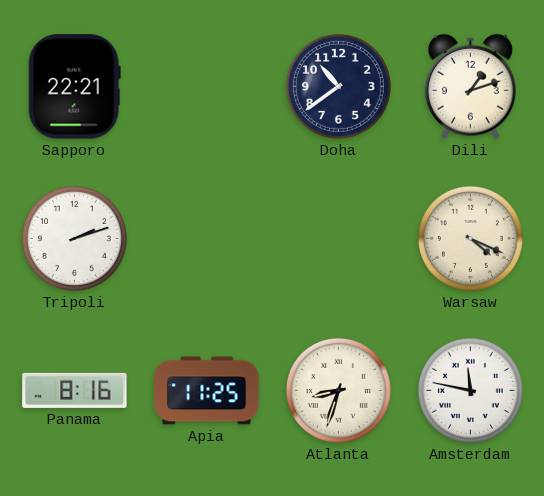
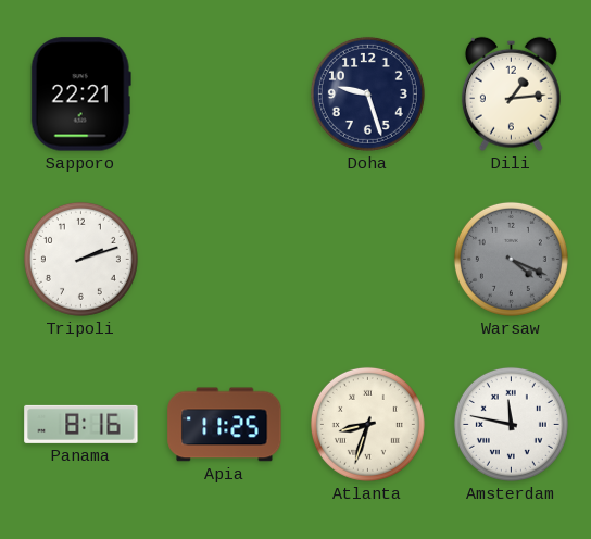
Doha: 10:39 -> 9:27
Dili: 1:12 -> 1:14
Warsaw dial: cream -> grey
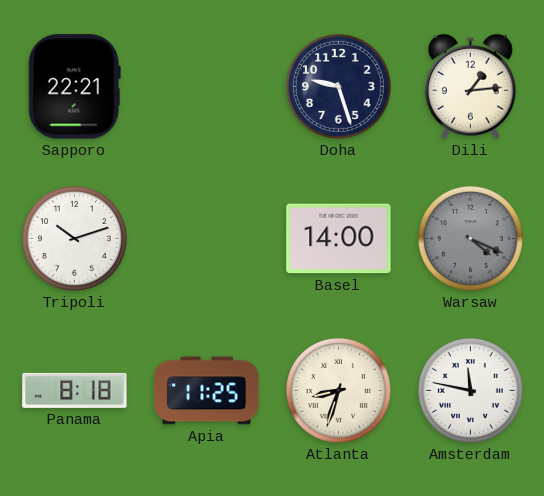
Tripoli: 2:12 -> 10:12
Basel: none -> 14:00
Panama: 8:16 -> 8:18
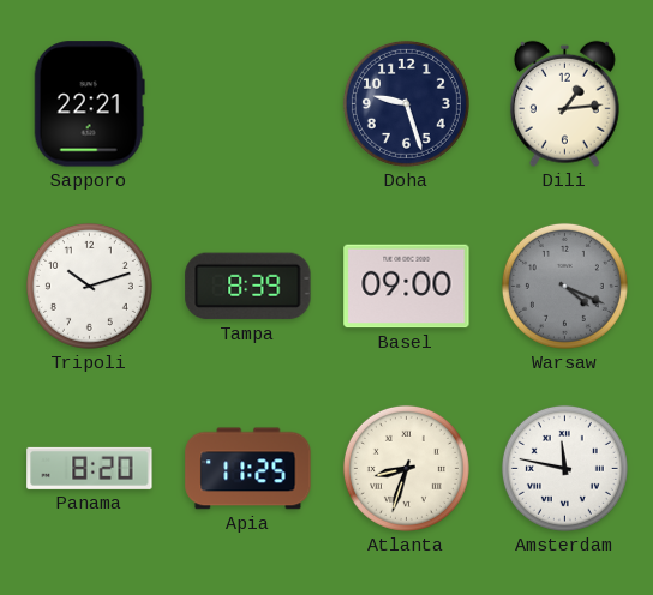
Tampa: none -> 8:39
Basel: 14:00 -> 09:00
Panama: 8:18 -> 8:20
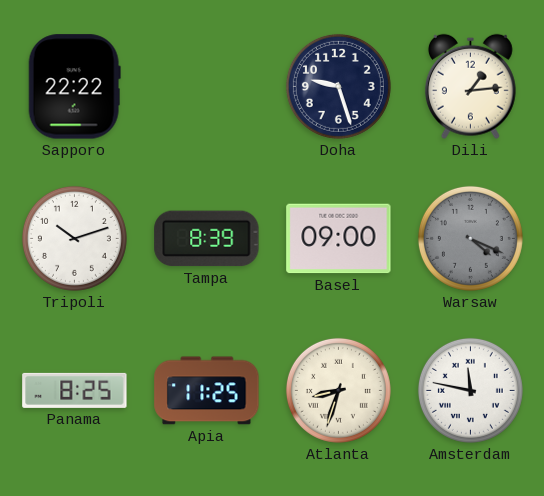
Sapporo: 22:21 -> 22:22
Panama: 8:20 -> 8:25
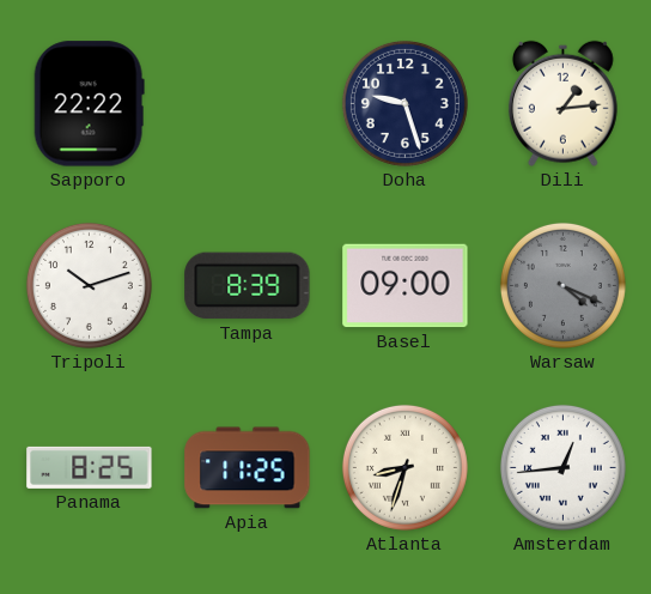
Amsterdam: 11:47 -> 12:44
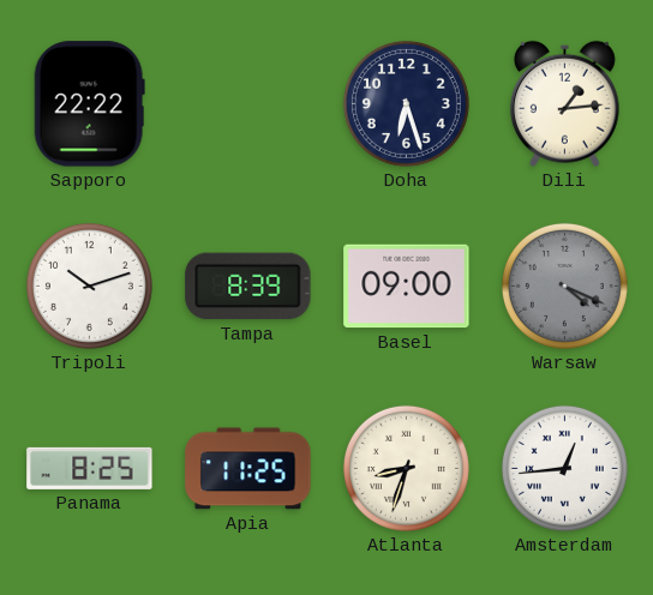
Doha: 9:27 -> 6:27
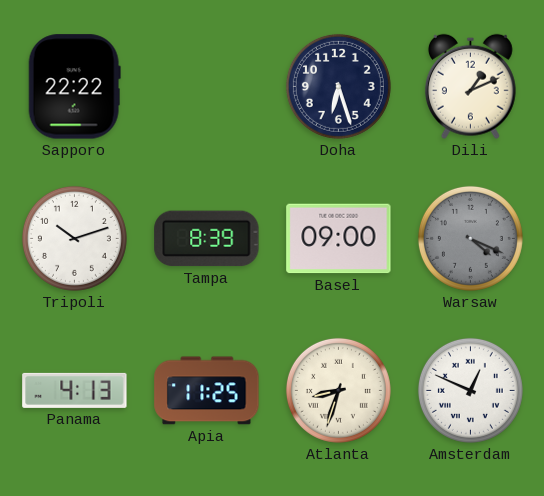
Dili: 1:14 -> 1:11
Panama: 8:25 -> 4:13
Amsterdam: 12:44 -> 12:49
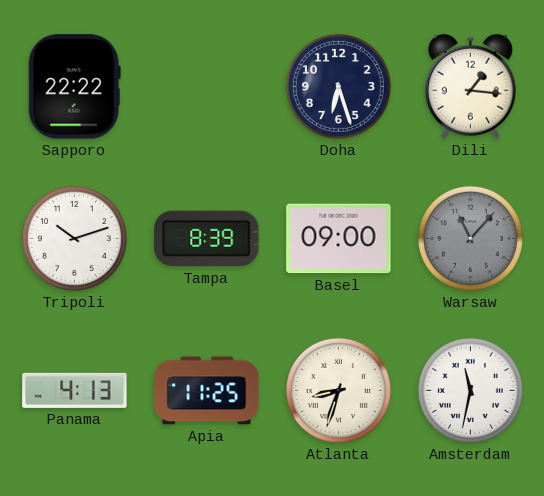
Dili: 1:11 -> 1:16
Warsaw: 4:19 -> 11:07
Amsterdam: 12:49 -> 11:32
